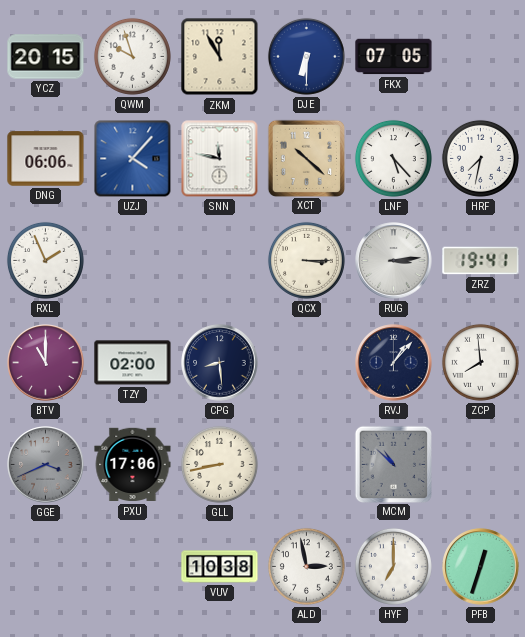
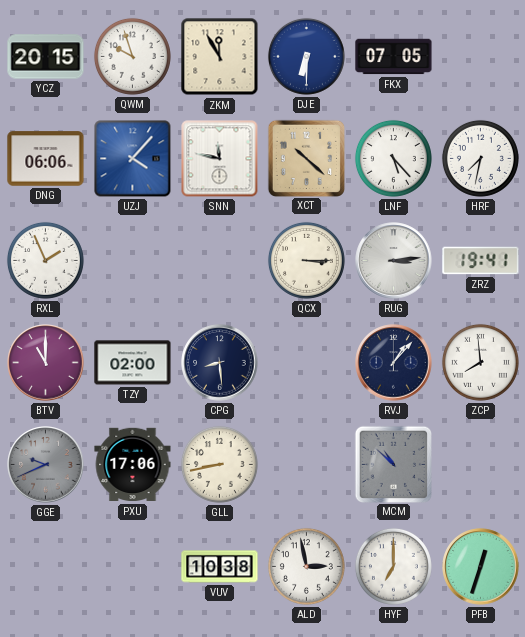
GGE: 3:41 -> 9:41
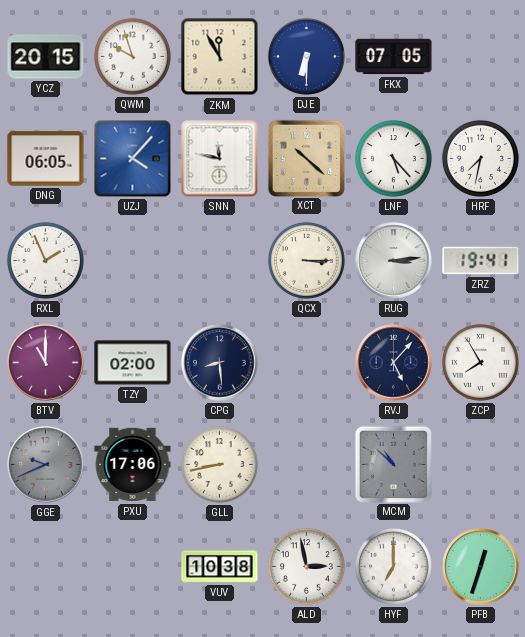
DNG: 06:06 -> 06:05
RVJ: 1:07 -> 5:07
ZCP: 7:59 -> 7:55
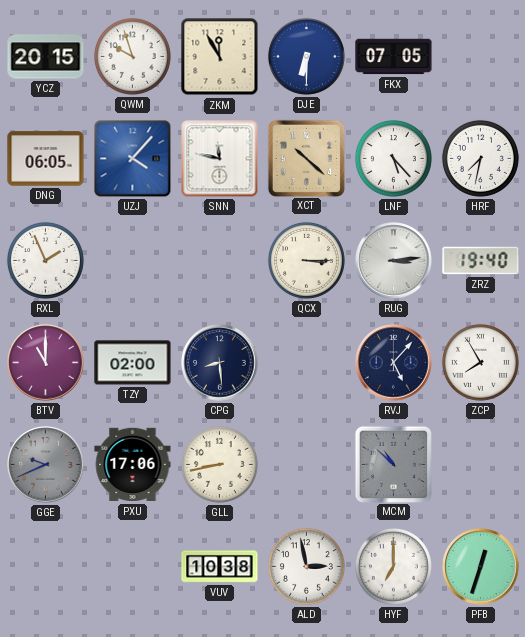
ZRZ: 19:41 -> 19:40
